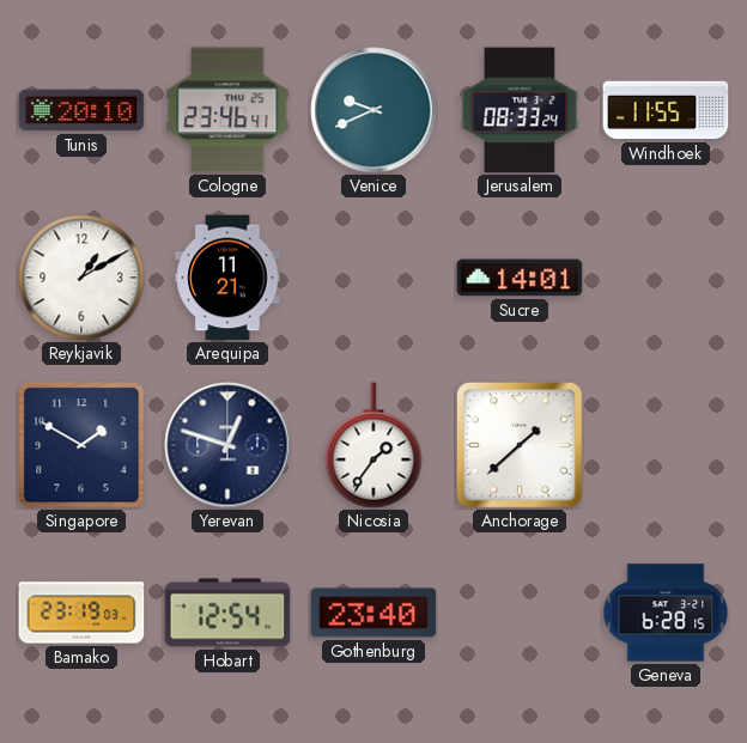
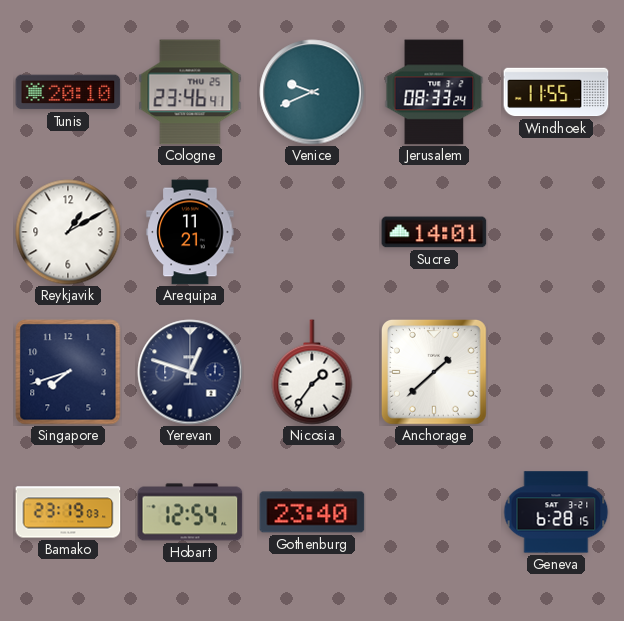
Singapore: 1:50 -> 7:42
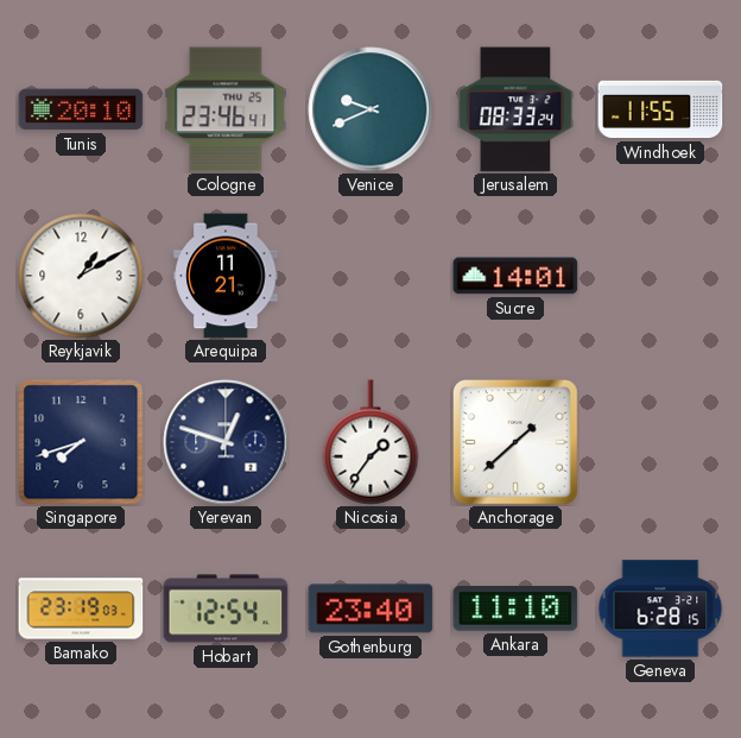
Ankara: none -> 11:10
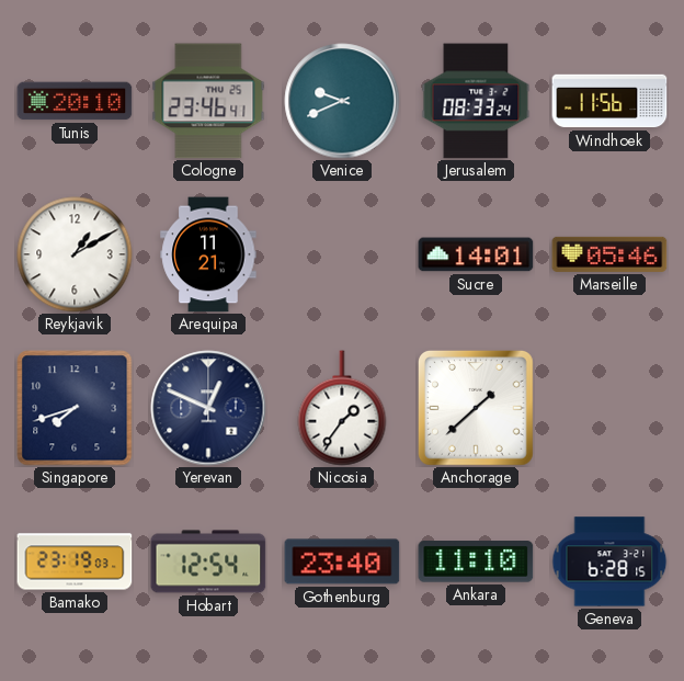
Windhoek: 11:55 -> 11:56
Marseille: none -> 05:46
Yerevan: 12:48 -> 12:49
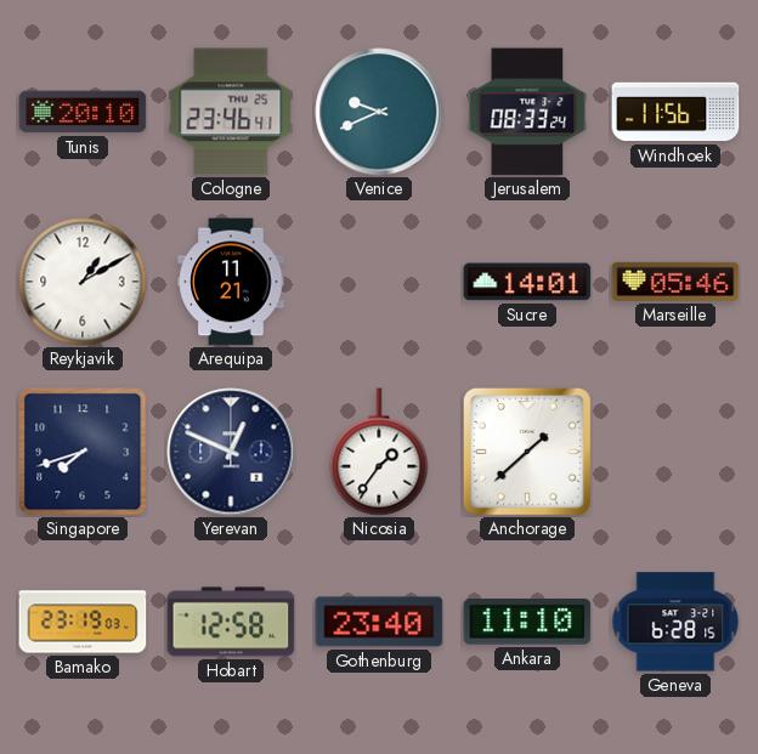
Hobart: 12:54 -> 12:58
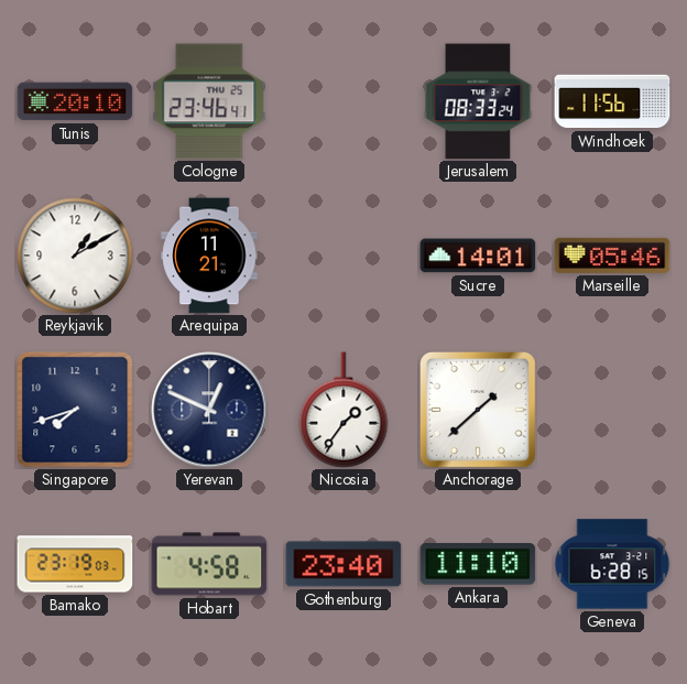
Venice: 9:41 -> none
Hobart: 12:58 -> 4:58
